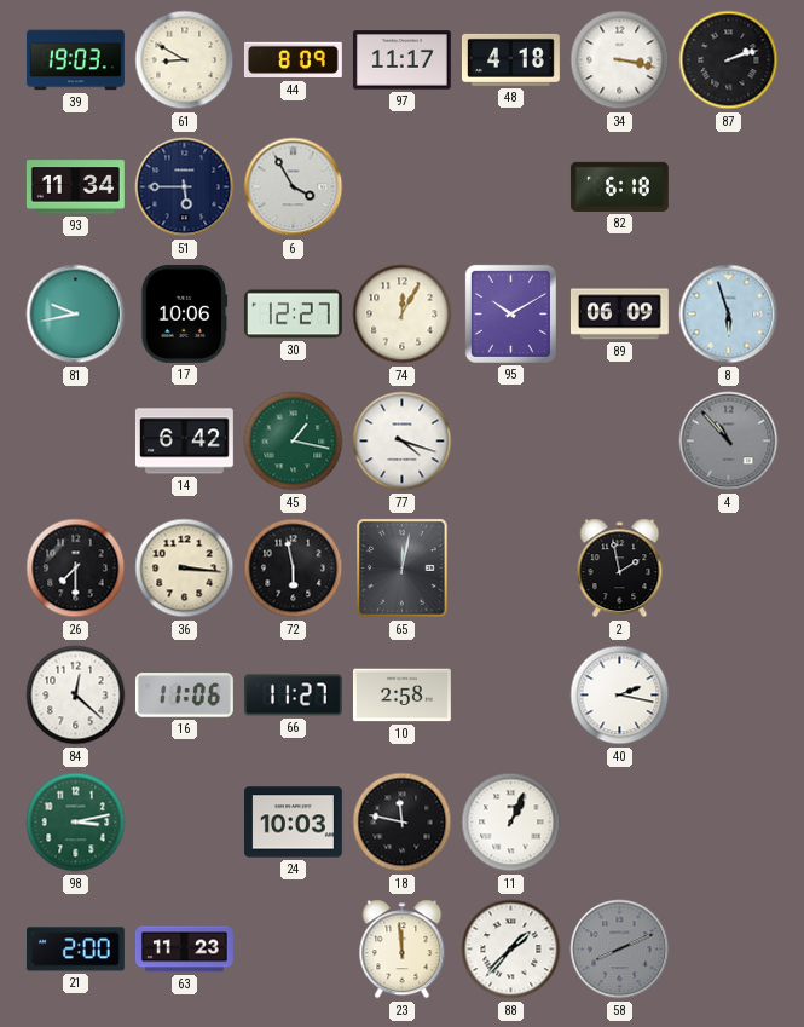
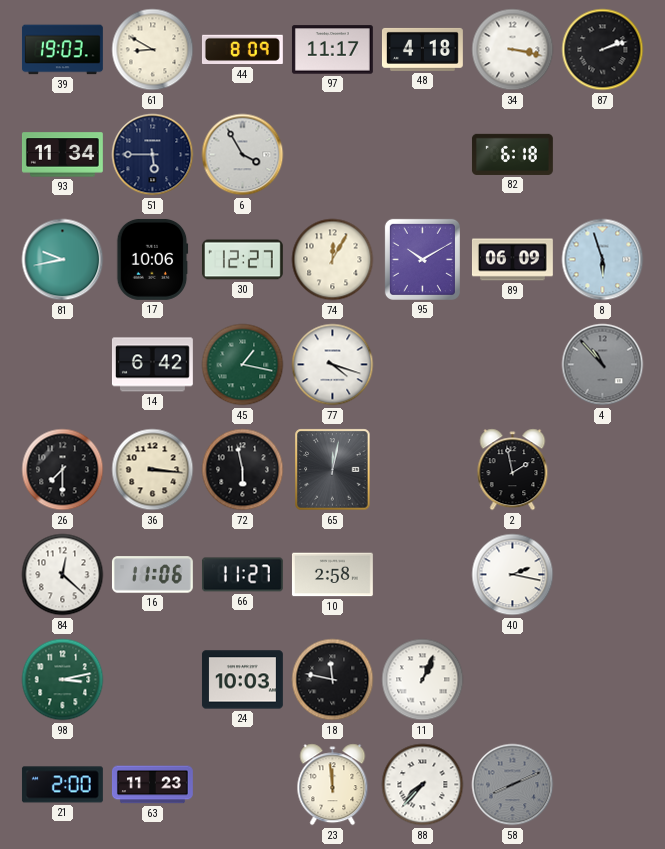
88: 1:37 -> 7:37
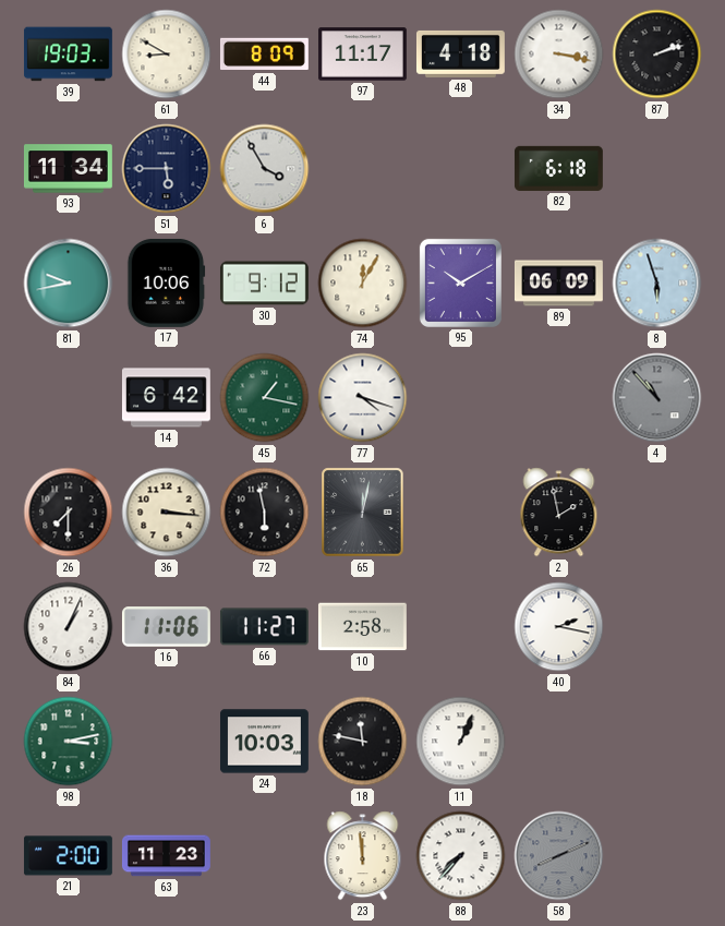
30: 12:27 -> 9:12
84: 12:22 -> 1:04
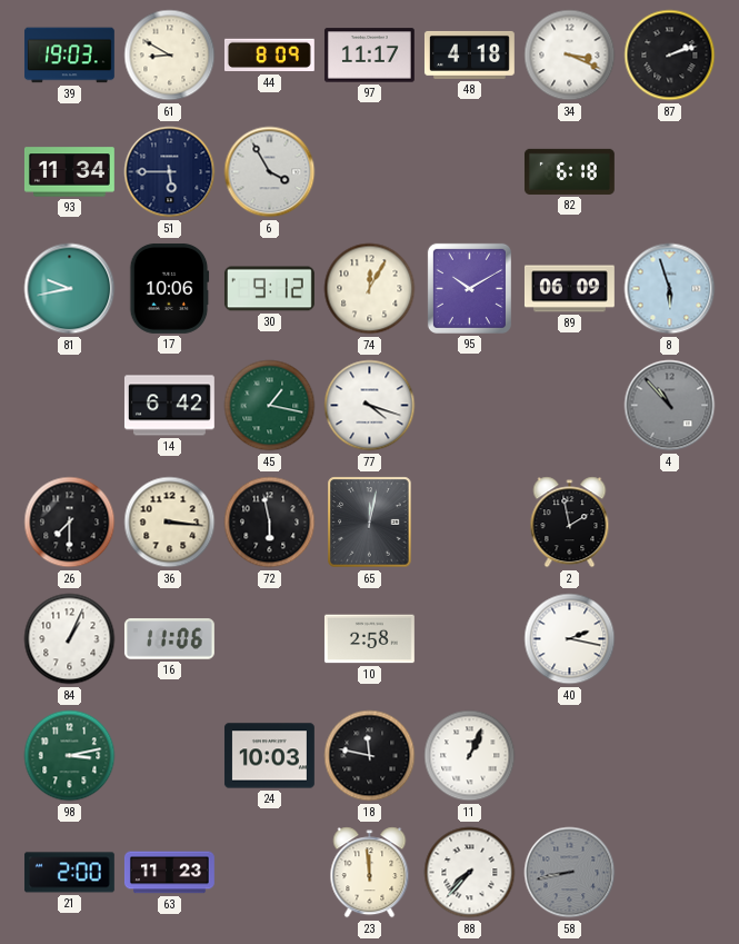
34: 3:17 -> 3:19
66: 11:27 -> none
58: 8:11 -> 8:43
